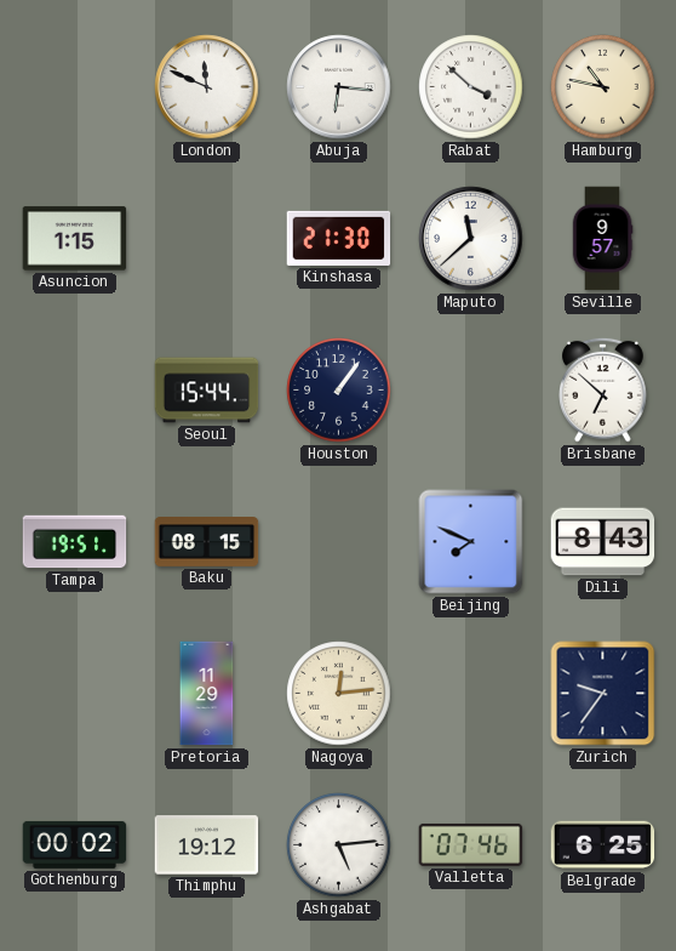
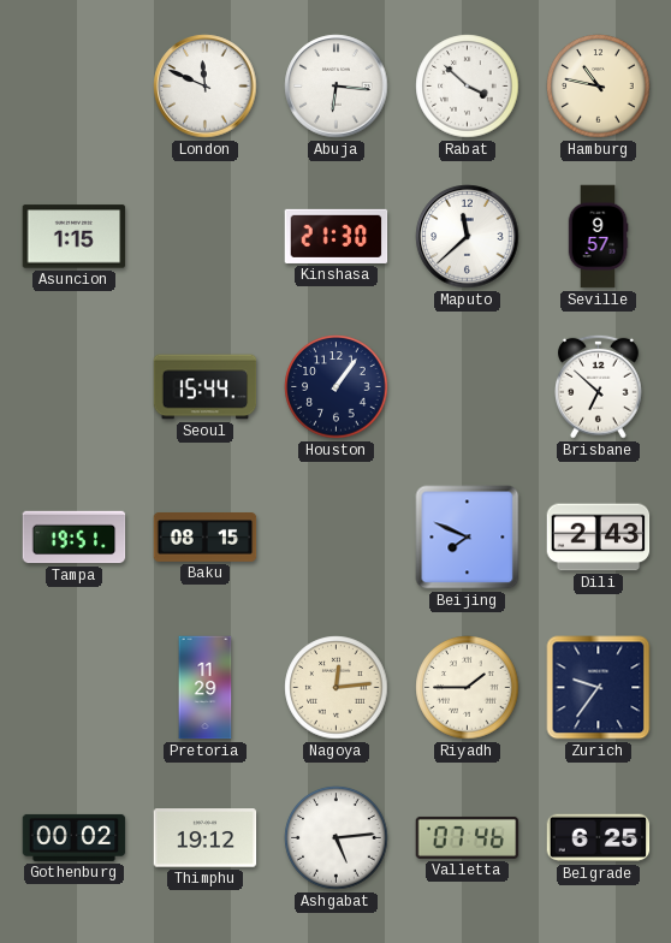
Dili: 8:43 -> 2:43
Riyadh: none -> 1:45
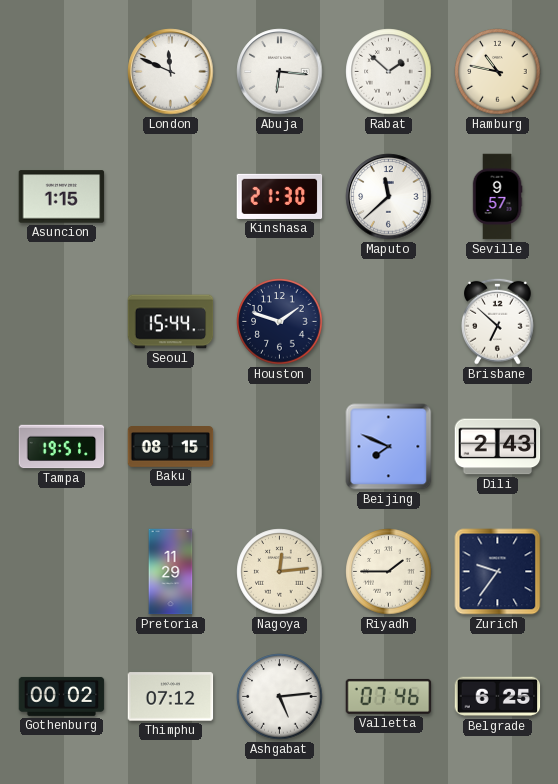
Rabat: 3:52 -> 1:52
Houston: 1:06 -> 1:48
Thimphu: 19:12 -> 07:12
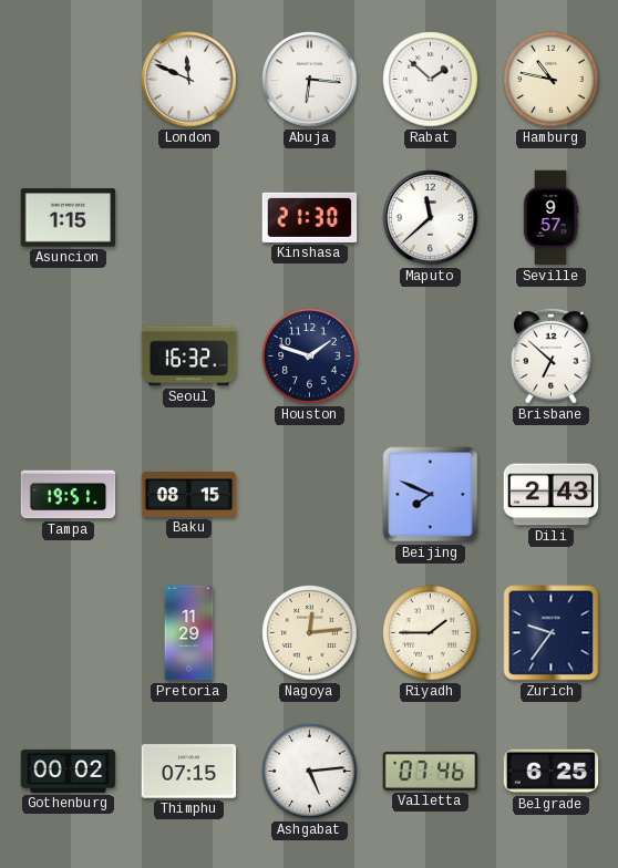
Seoul: 15:44 -> 16:32
Thimphu: 07:12 -> 07:15
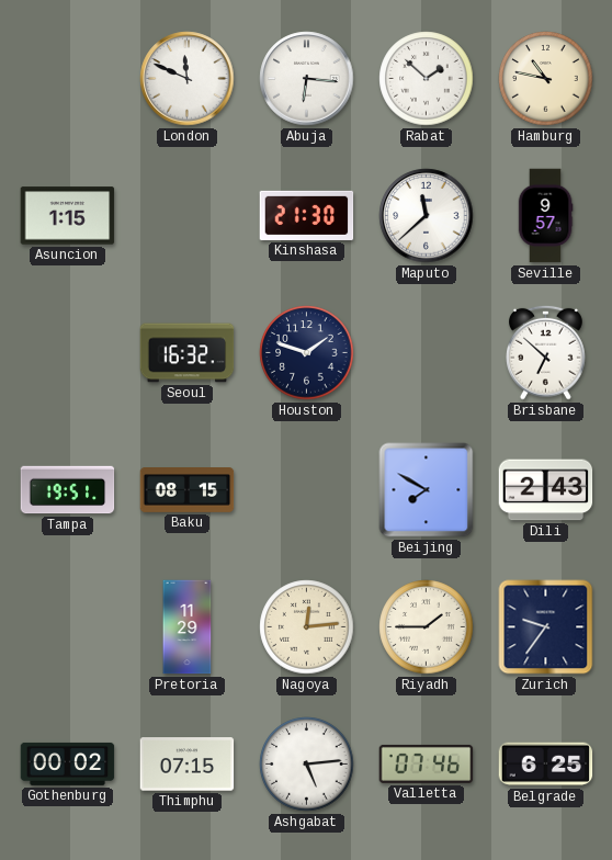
Beijing: 7:49 -> 7:50
